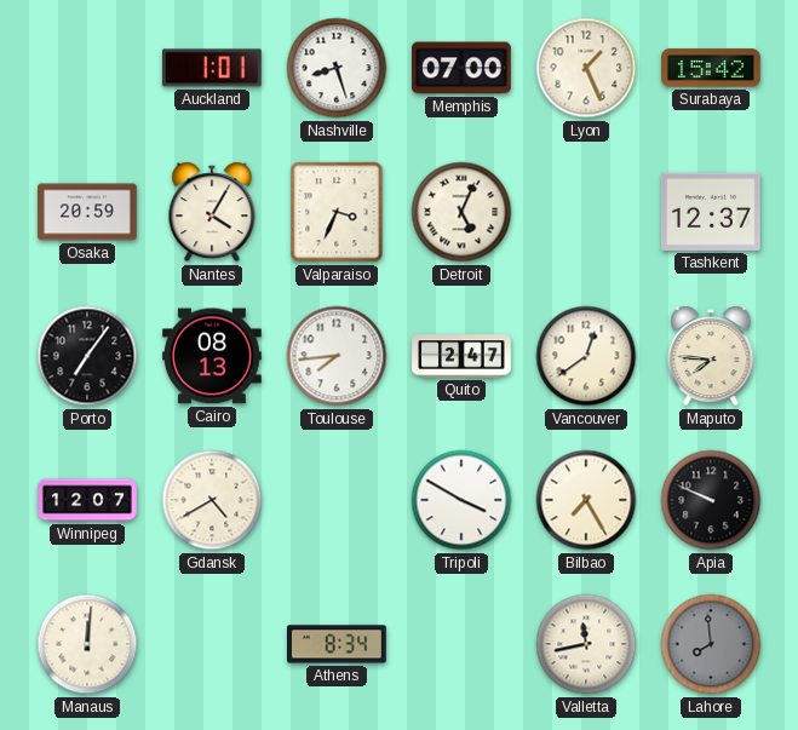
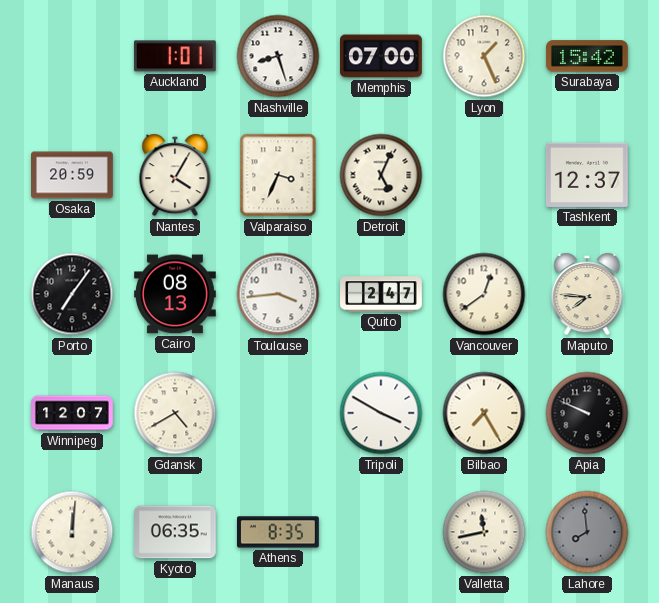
Toulouse: 7:44 -> 3:44
Kyoto: none -> 06:35
Athens: 8:34 -> 8:35
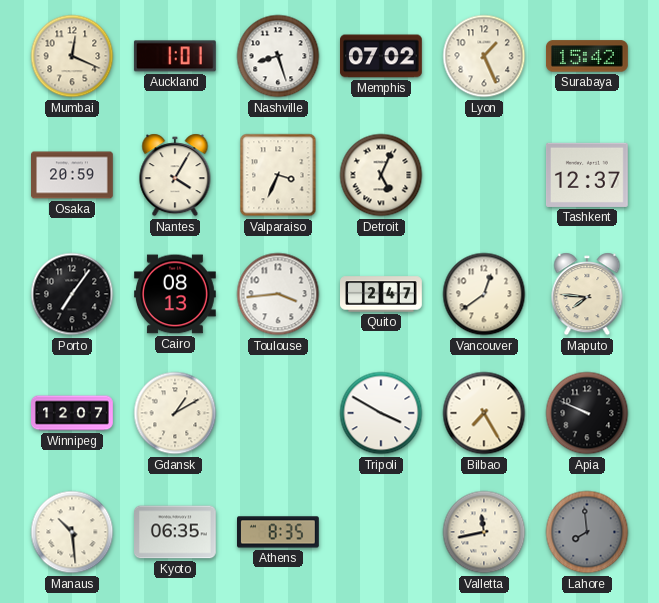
Mumbai: none -> 12:19
Memphis: 07:00 -> 07:02
Gdansk: 4:40 -> 1:10
Manaus: 12:01 -> 10:29
